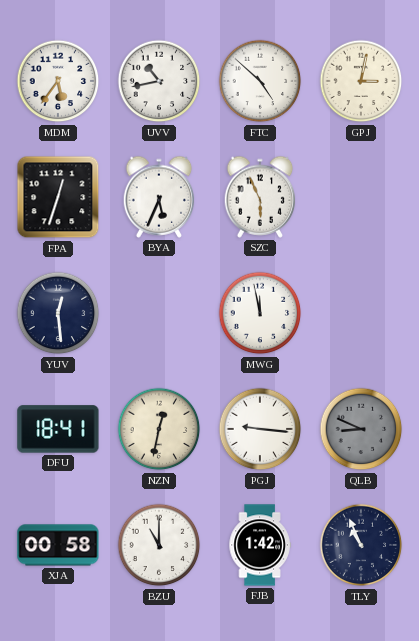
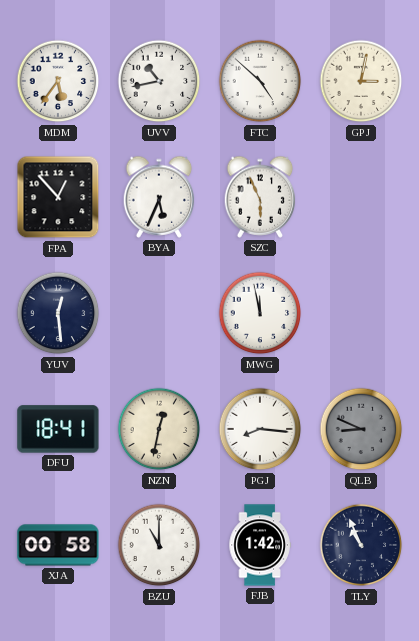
FPA: 12:33 -> 12:53
PGJ: 9:16 -> 8:16
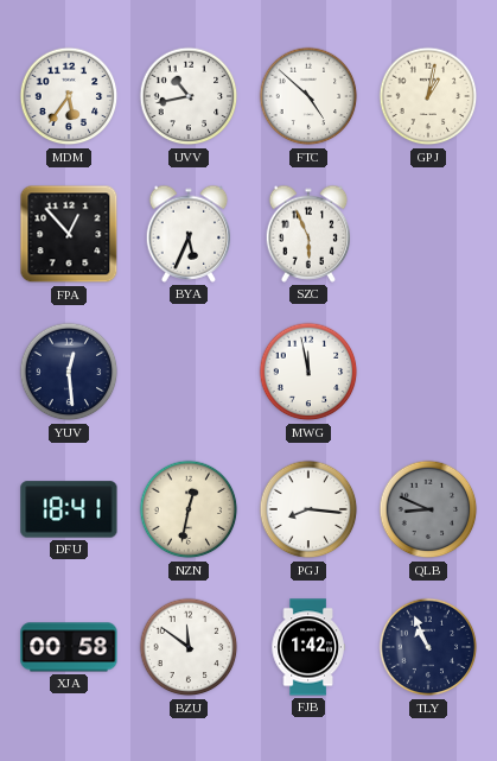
GPJ: 3:02 -> 1:02
BZU: 11:00 -> 11:51
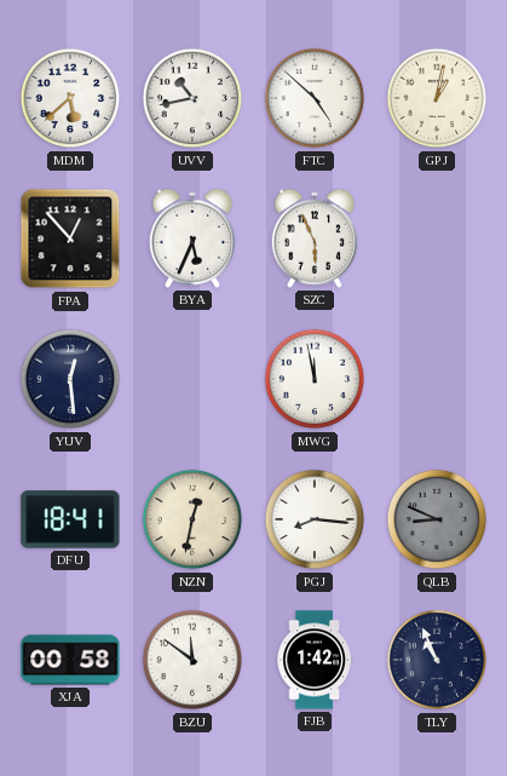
MDM: 5:36 -> 5:38
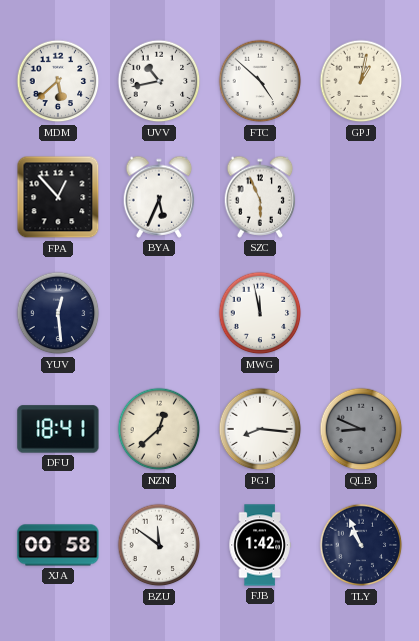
NZN: 12:32 -> 12:38
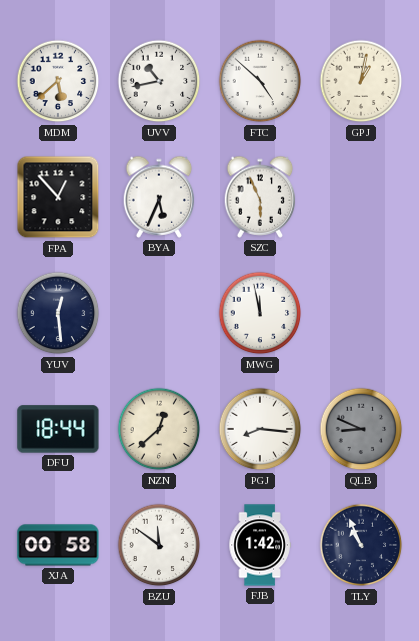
DFU: 18:41 -> 18:44
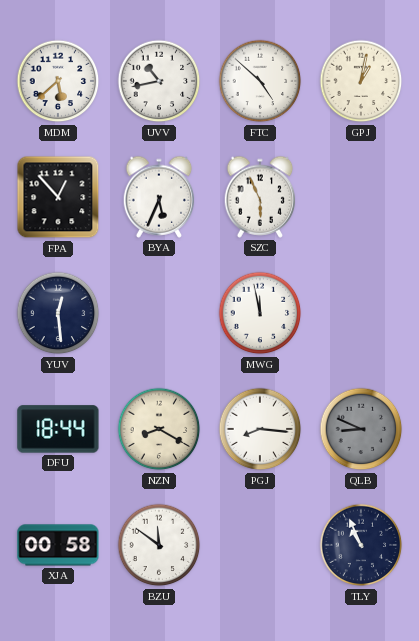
NZN: 12:38 -> 8:20
FJB: 1:42 -> none
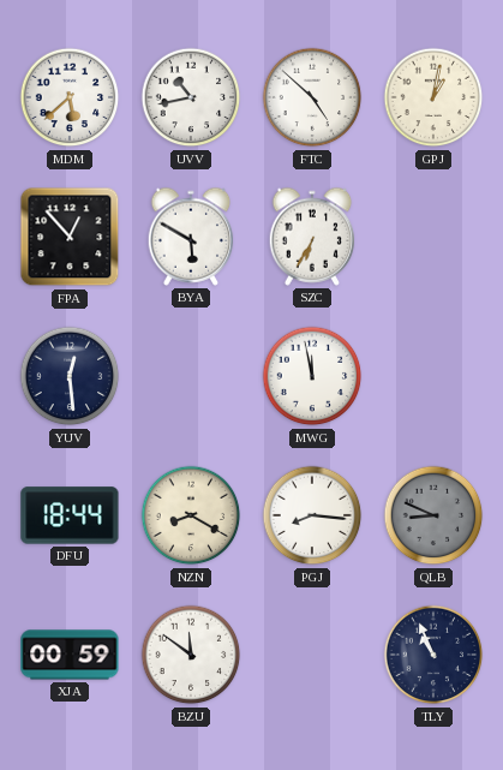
BYA: 5:34 -> 5:50
SZC: 5:56 -> 6:35
XJA: 00:58 -> 00:59
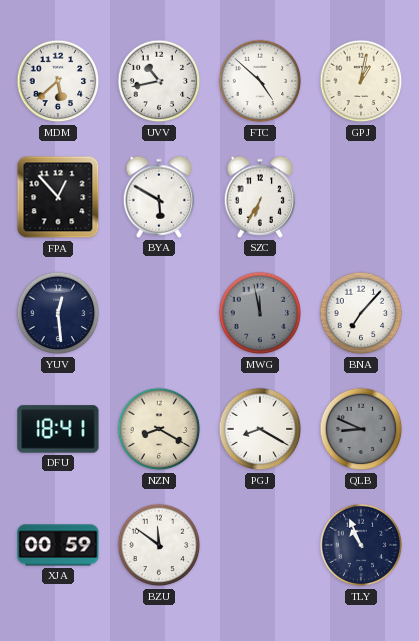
MWG dial: white -> grey
BNA: none -> 7:07
DFU: 18:44 -> 18:41
PGJ: 8:16 -> 8:20
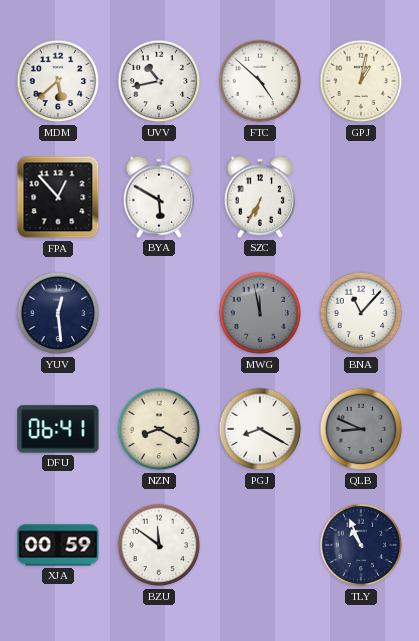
BNA: 7:07 -> 11:07
DFU: 18:41 -> 06:41
